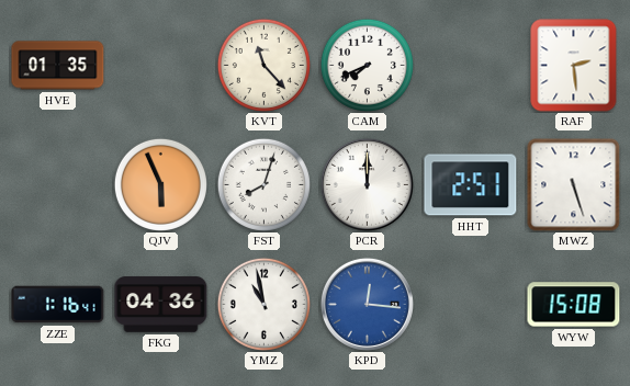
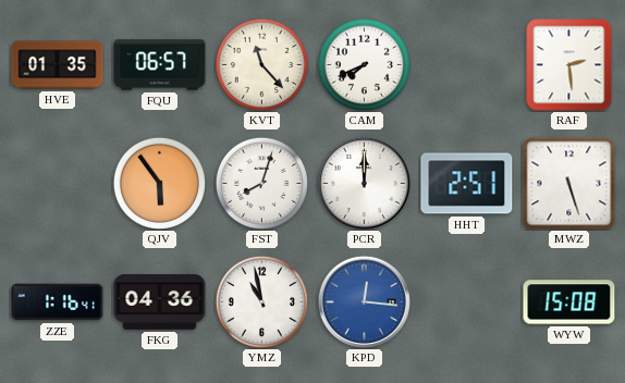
FQU: none -> 06:57
QJV: 5:56 -> 5:54
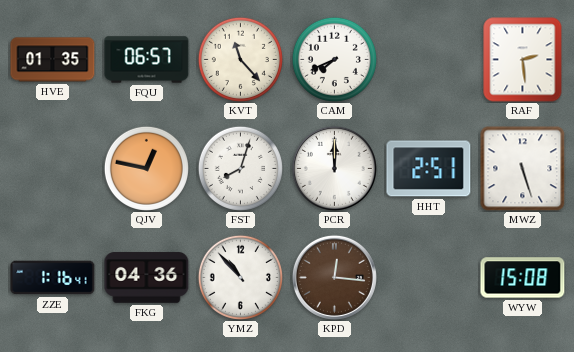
QJV: 5:54 -> 12:47
YMZ: 10:58 -> 10:53
KPD dial: blue -> brown
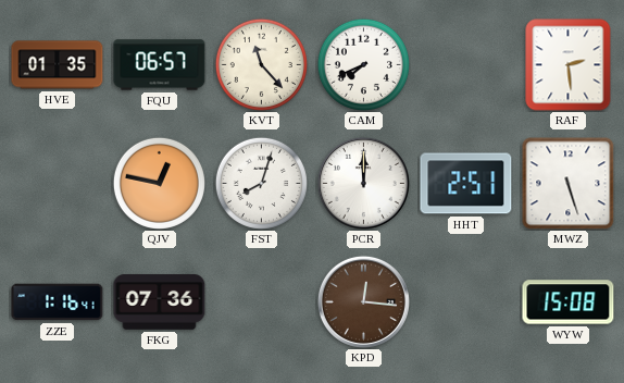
FKG: 04:36 -> 07:36
YMZ: 10:53 -> none
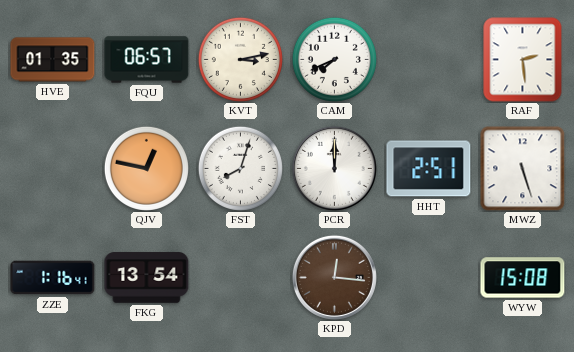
KVT: 11:23 -> 3:13
FKG: 07:36 -> 13:54
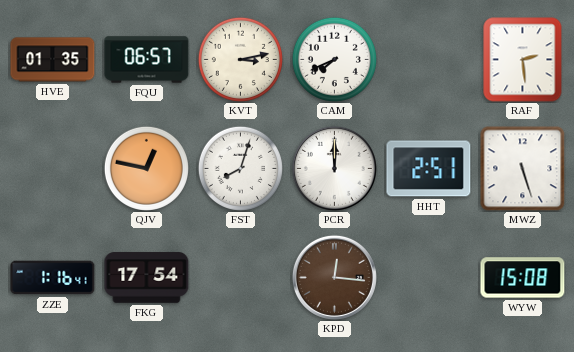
FKG: 13:54 -> 17:54
